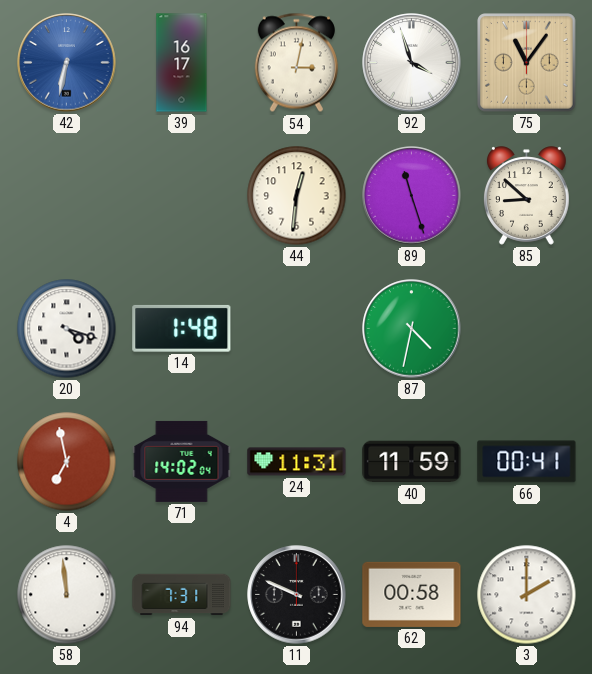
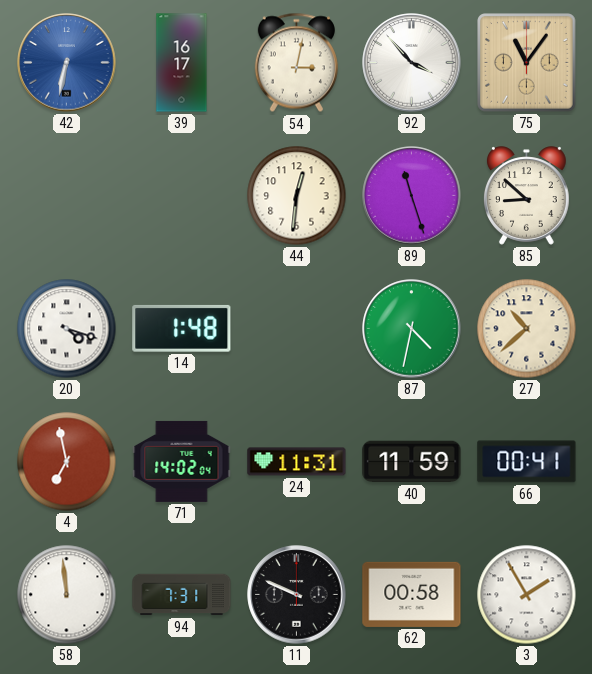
92: 3:57 -> 3:53
27: none -> 10:38
3: 2:00 -> 1:55
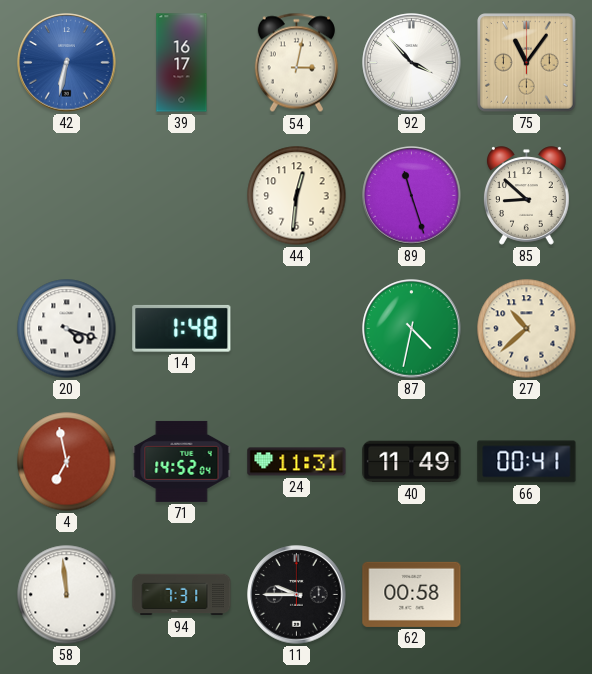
71: 14:02 -> 14:52
40: 11:59 -> 11:49
11: 9:49 -> 9:45
3: 1:55 -> none
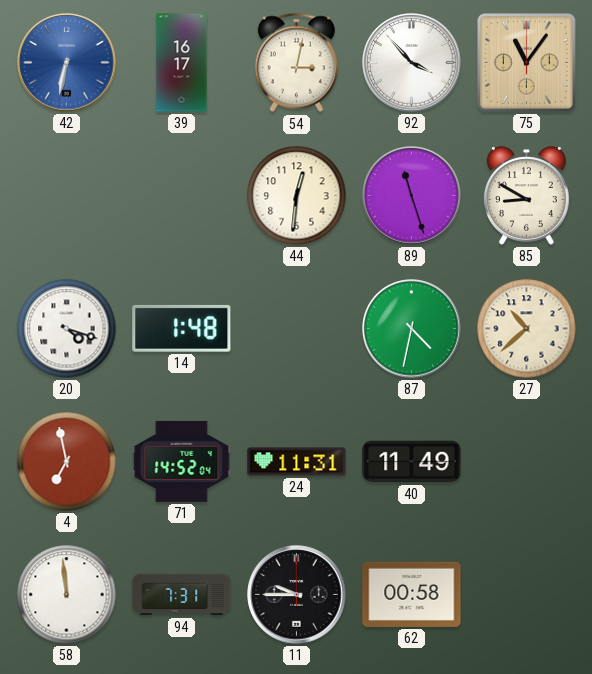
85: 8:52 -> 8:50
66: 00:41 -> none
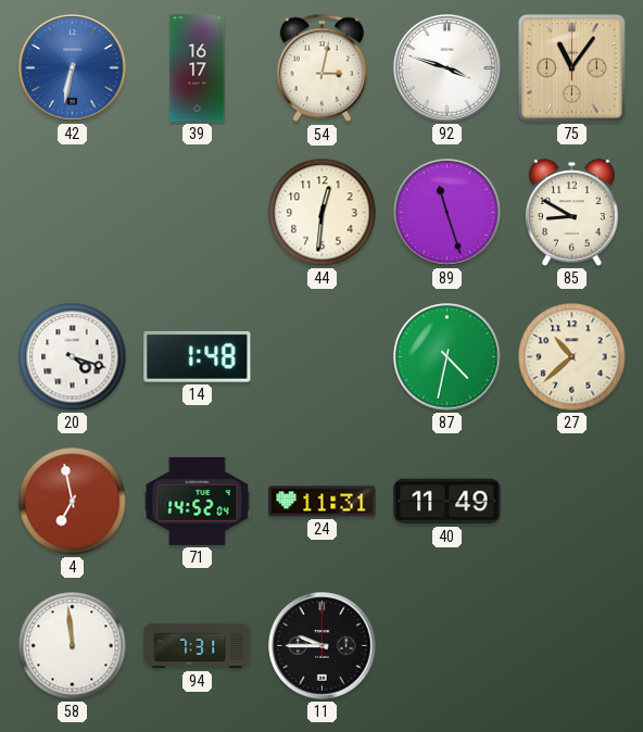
92: 3:53 -> 3:48
62: 00:58 -> none
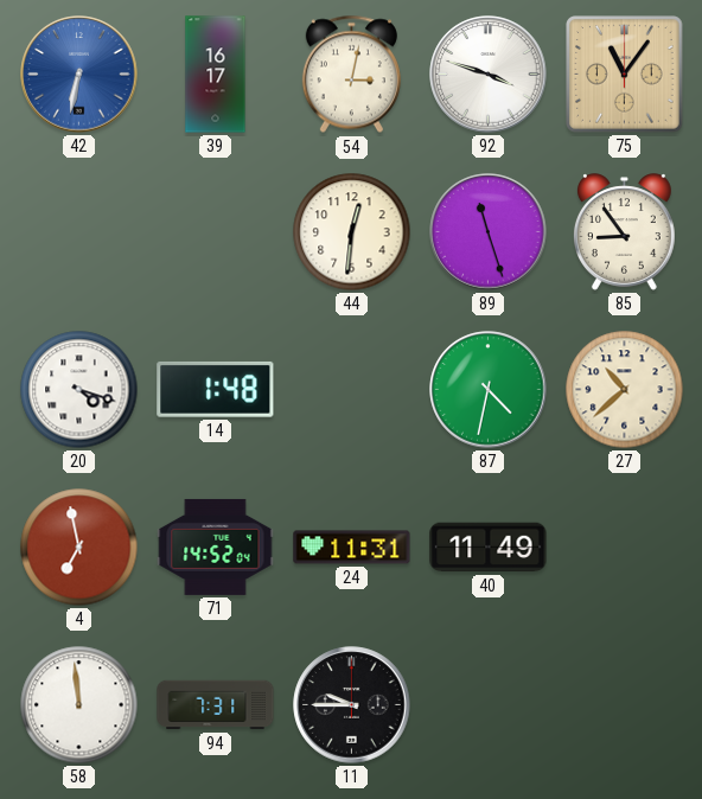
85: 8:50 -> 8:54
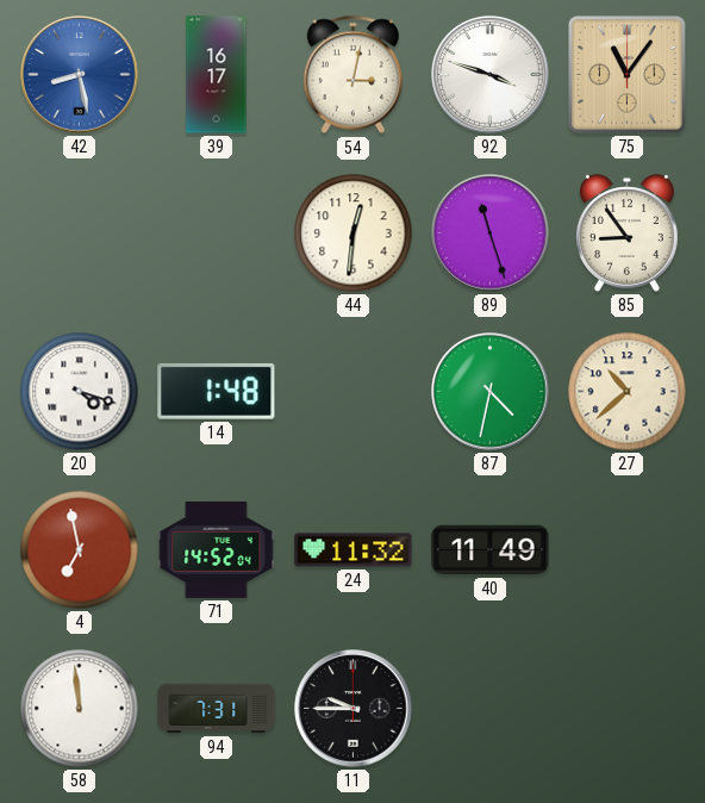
42: 6:32 -> 8:28
24: 11:31 -> 11:32
